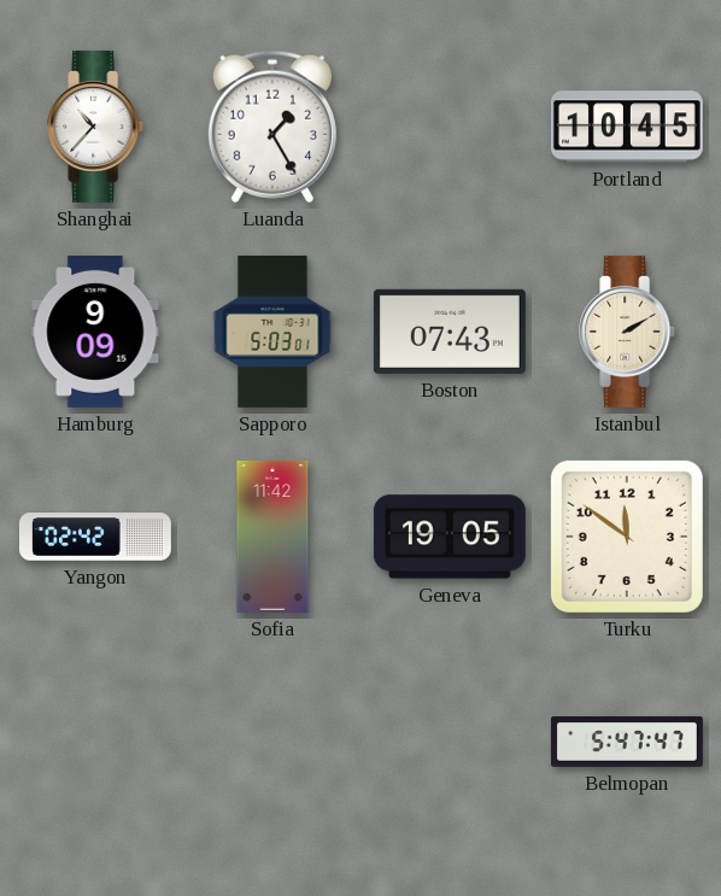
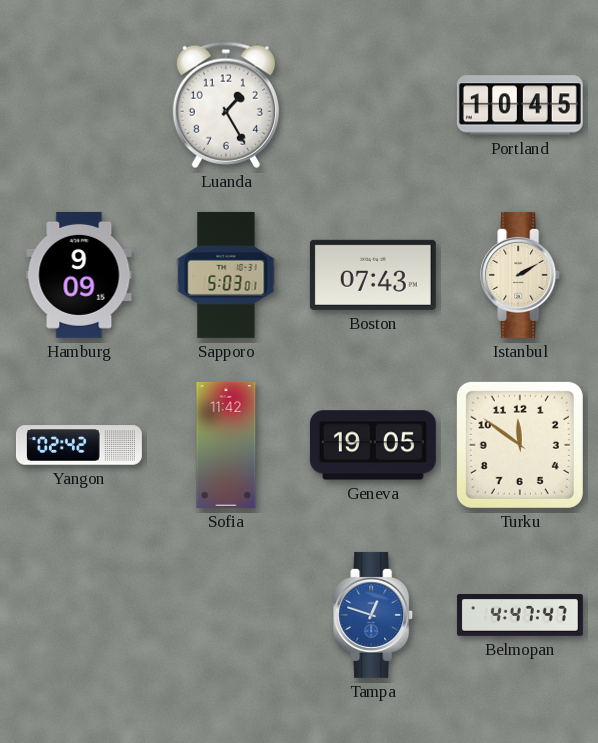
Shanghai: 10:37 -> none
Tampa: none -> 12:48
Belmopan: 5:47 -> 4:47
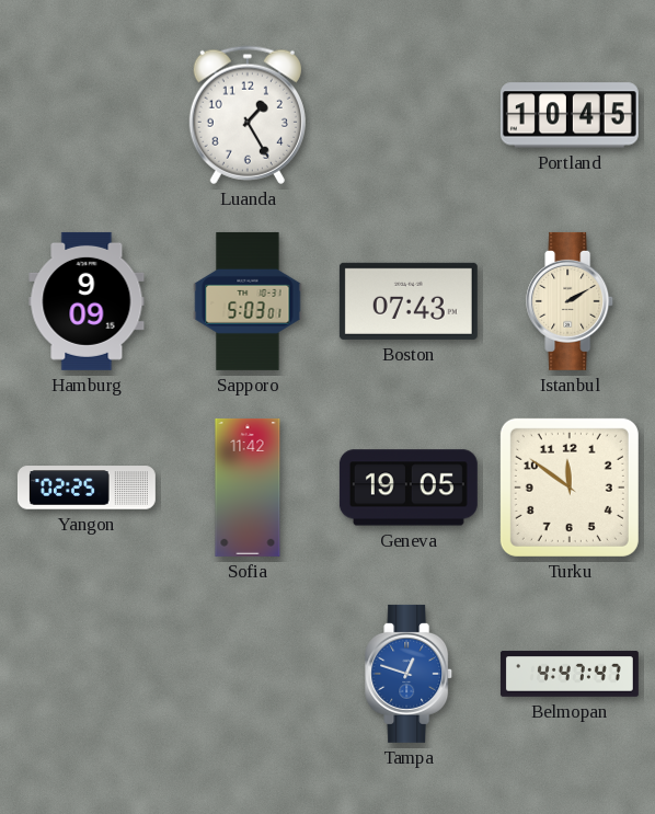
Yangon: 02:42 -> 02:25
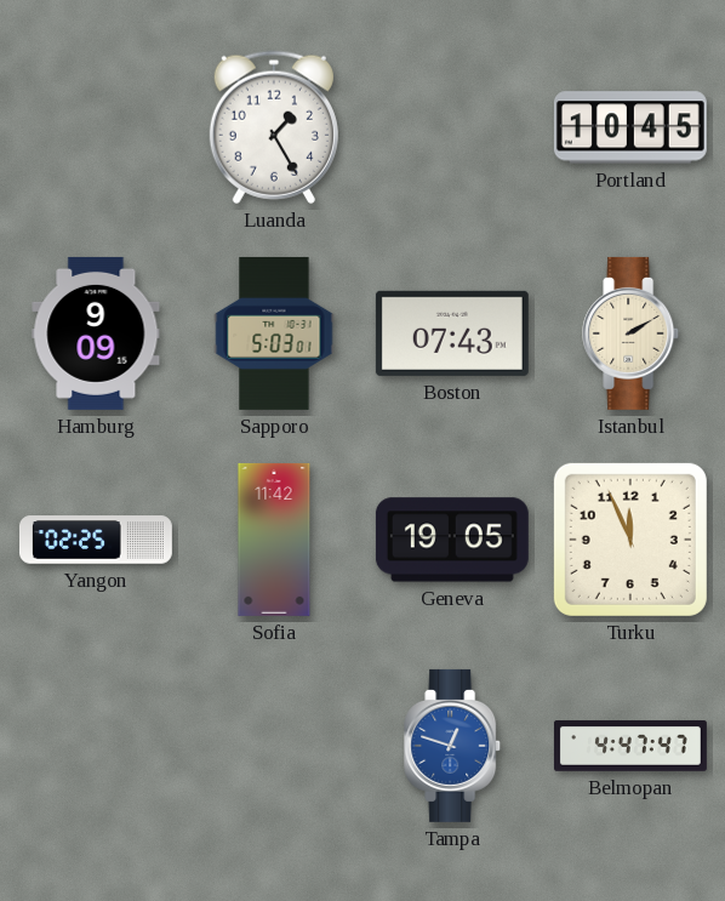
Turku: 11:51 -> 11:56
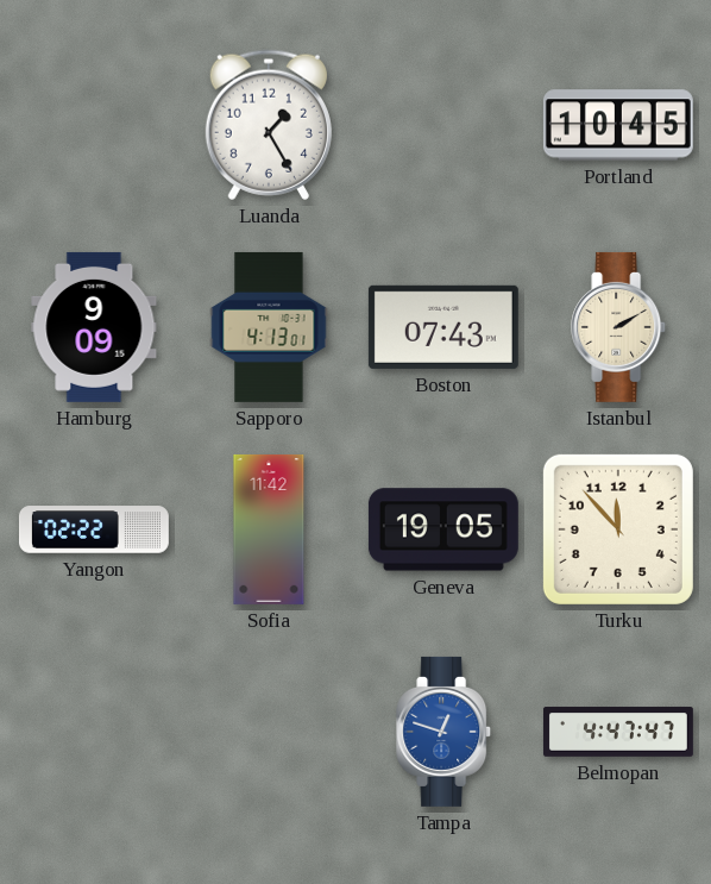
Sapporo: 5:03 -> 4:13
Yangon: 02:25 -> 02:22
Turku: 11:56 -> 11:53
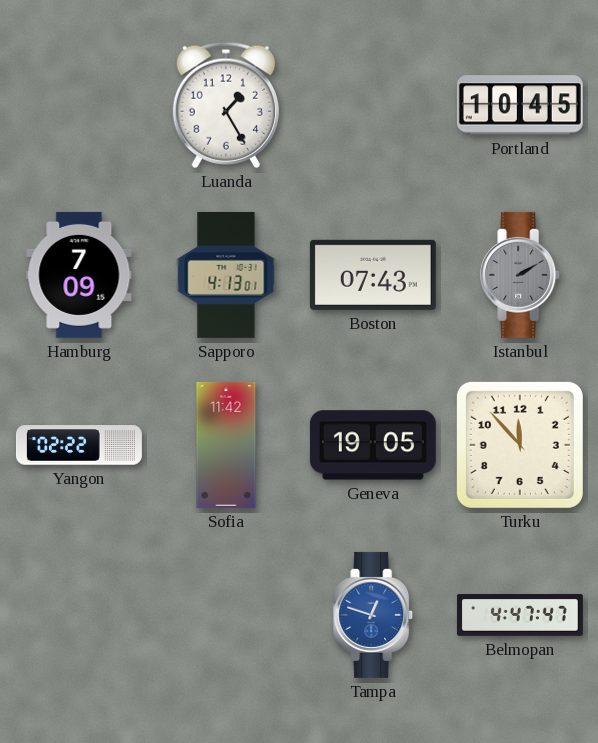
Hamburg: 9:09 -> 7:09
Istanbul dial: cream -> grey
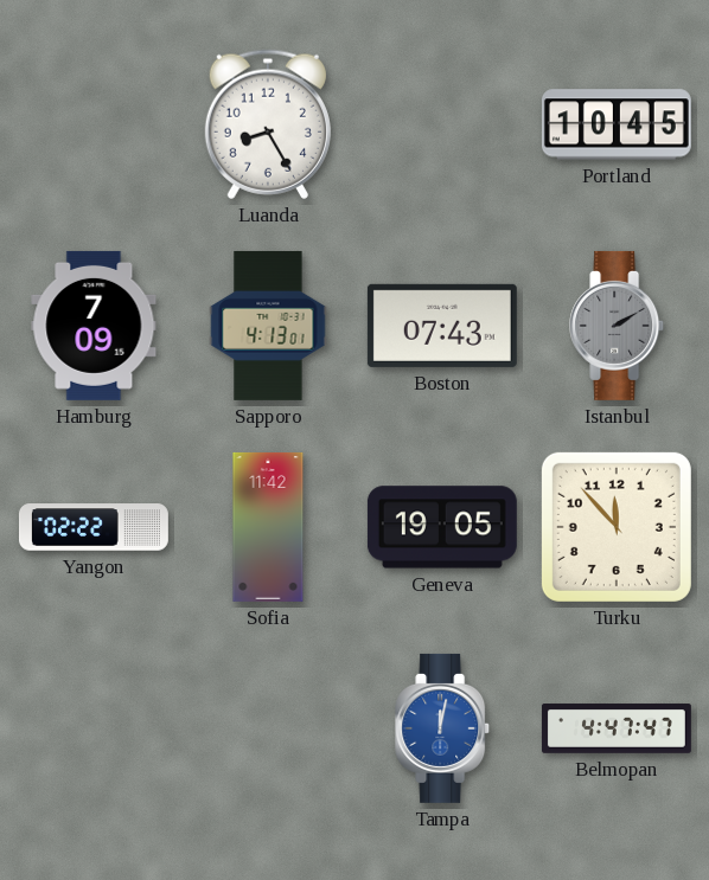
Luanda: 1:25 -> 8:25
Tampa: 12:48 -> 12:02
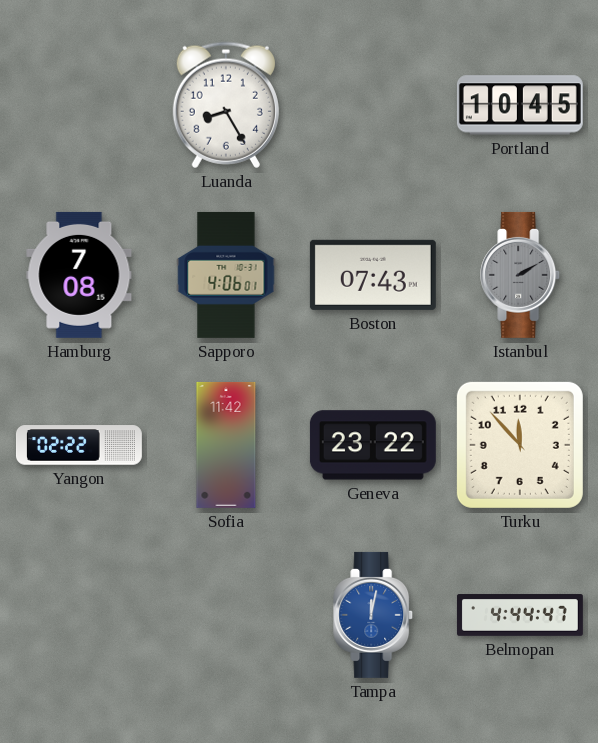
Hamburg: 7:09 -> 7:08
Sapporo: 4:13 -> 4:06
Geneva: 19:05 -> 23:22
Belmopan: 4:47 -> 4:44
